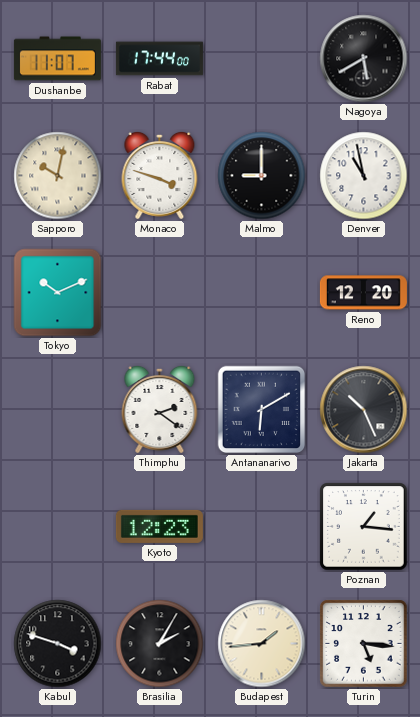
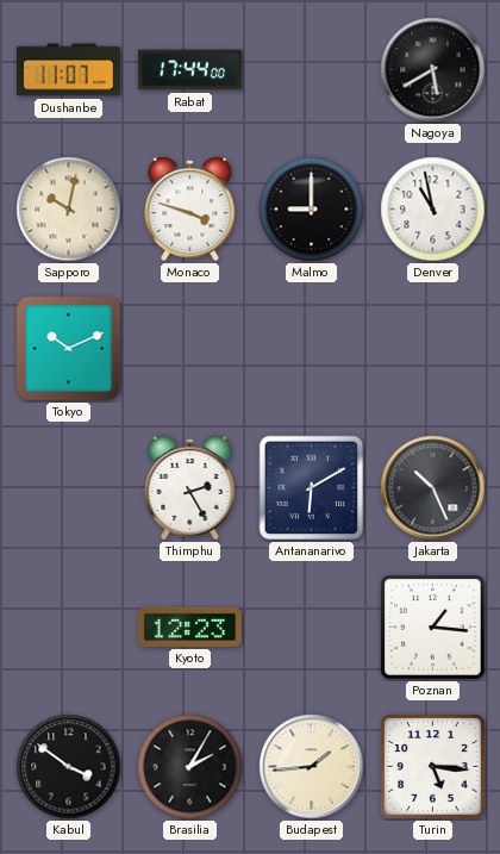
Reno: 12:20 -> none
Thimphu: 2:21 -> 2:25
Kabul: 3:48 -> 3:51
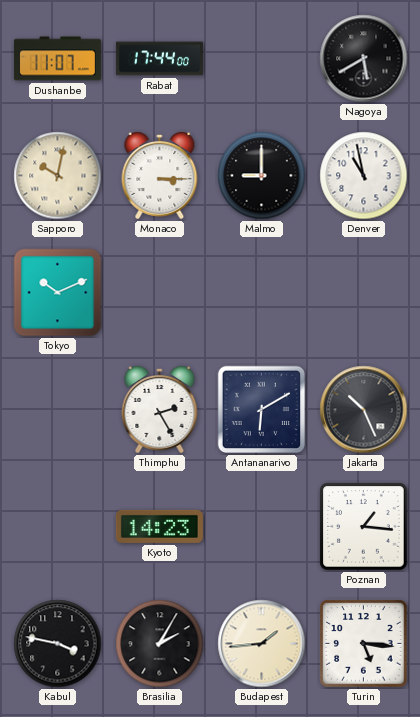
Monaco: 3:48 -> 3:15
Kyoto: 12:23 -> 14:23
Kabul: 3:51 -> 3:47
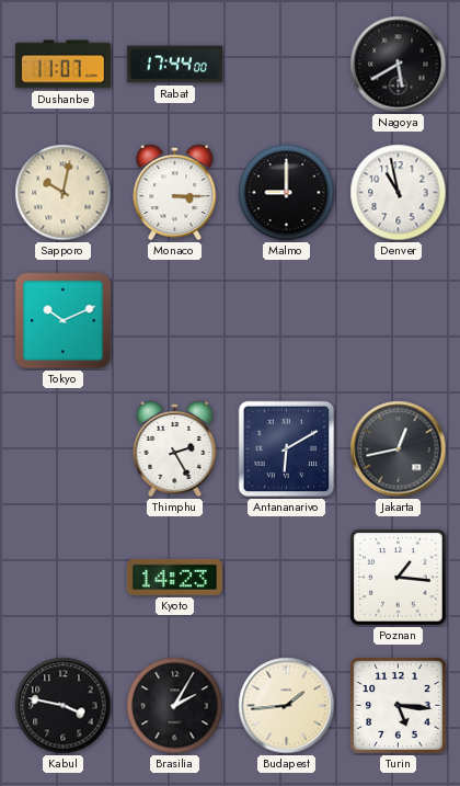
Jakarta: 10:26 -> 12:43
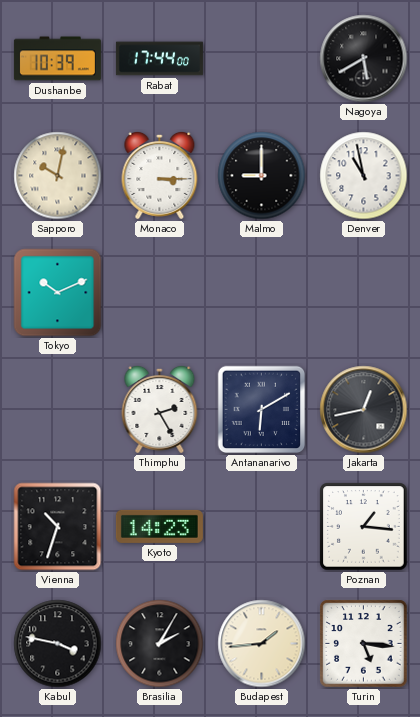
Dushanbe: 11:07 -> 10:39
Vienna: none -> 10:33
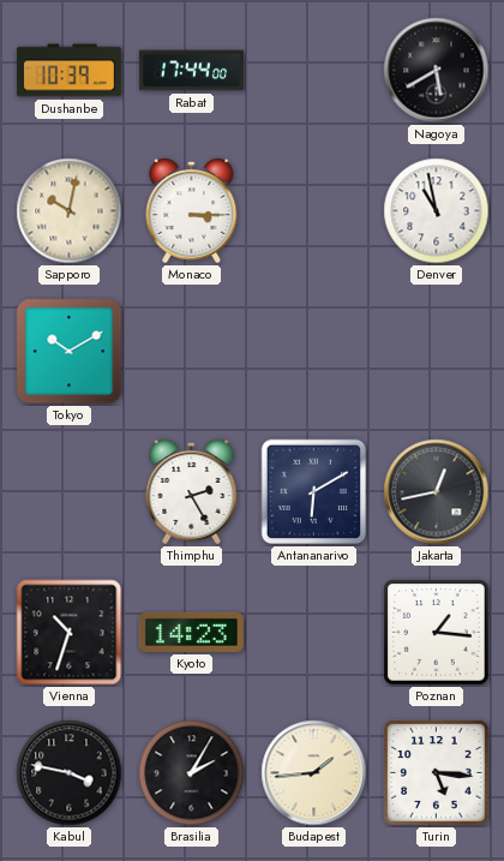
Malmo: 9:00 -> none
Tokyo: 10:11 -> 10:10
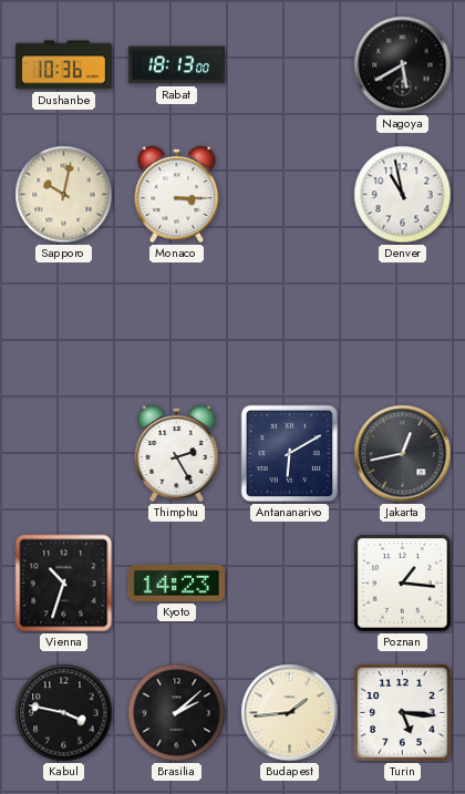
Dushanbe: 10:39 -> 10:36
Rabat: 17:44 -> 18:13
Tokyo: 10:10 -> none
Brasilia: 2:05 -> 2:08
